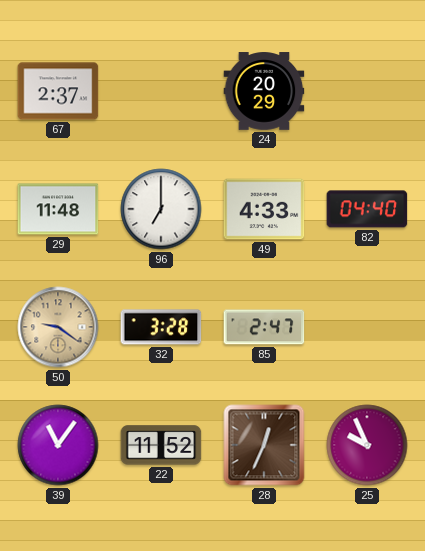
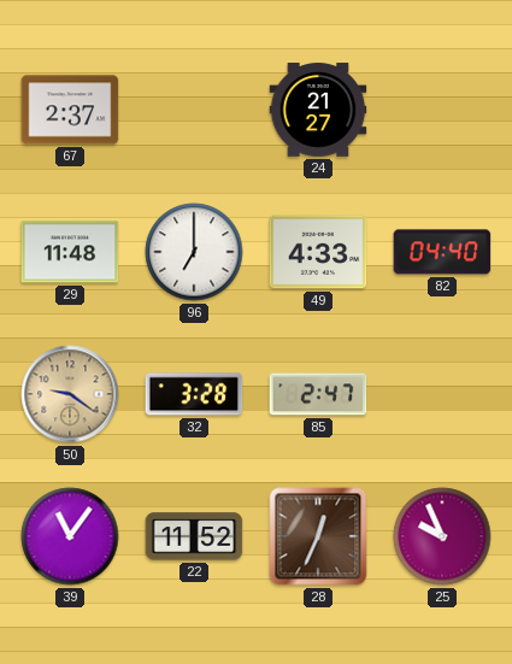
24: 20:29 -> 21:27
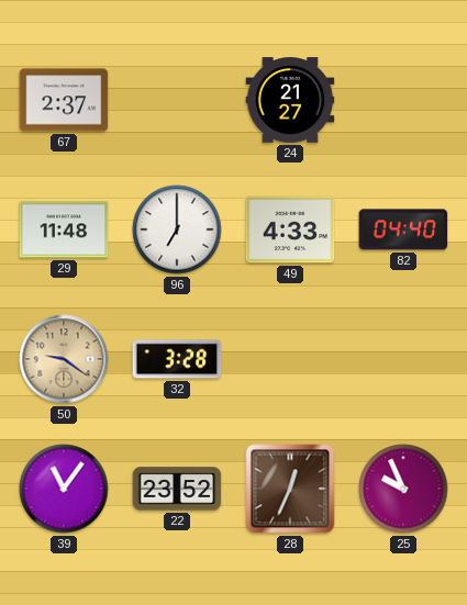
85: 2:47 -> none
22: 11:52 -> 23:52
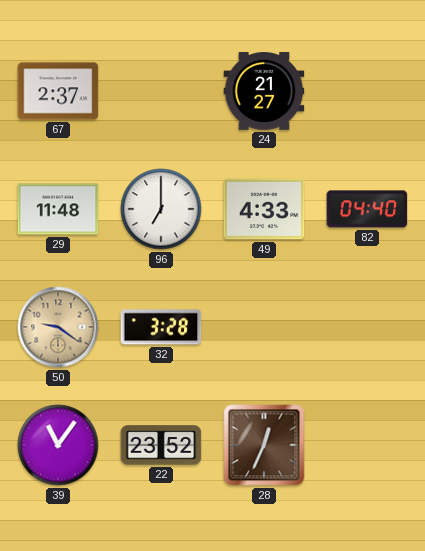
25: 9:56 -> none
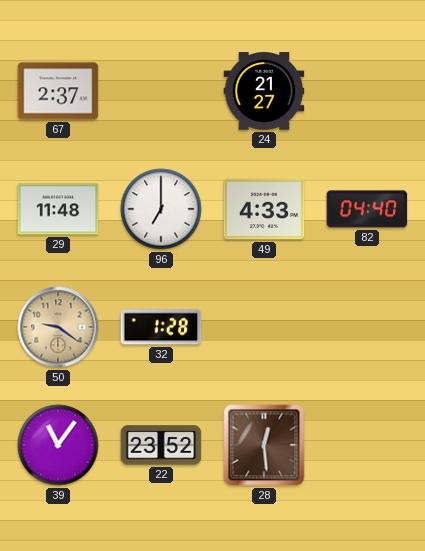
32: 3:28 -> 1:28
28: 12:34 -> 12:29
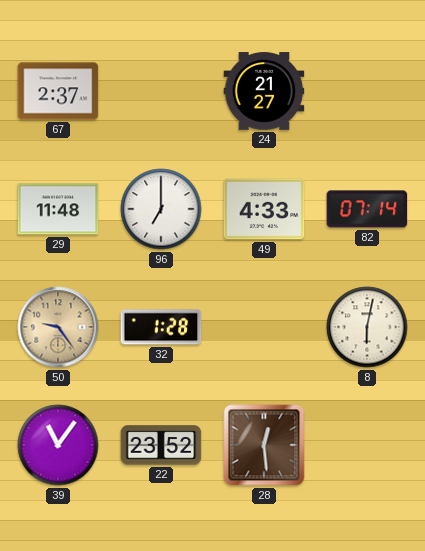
82: 04:40 -> 07:14
50: 9:21 -> 9:24
8: none -> 6:02
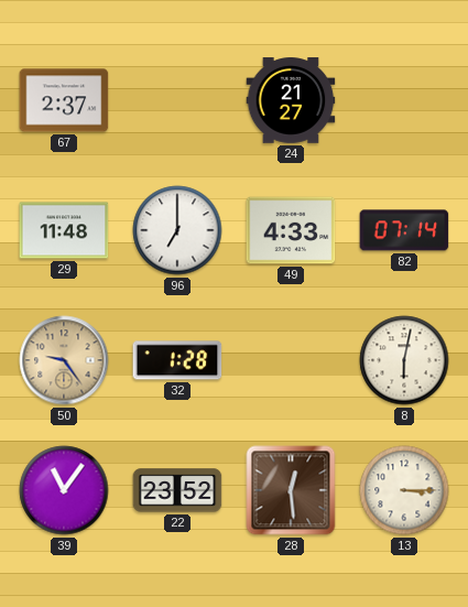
13: none -> 3:15
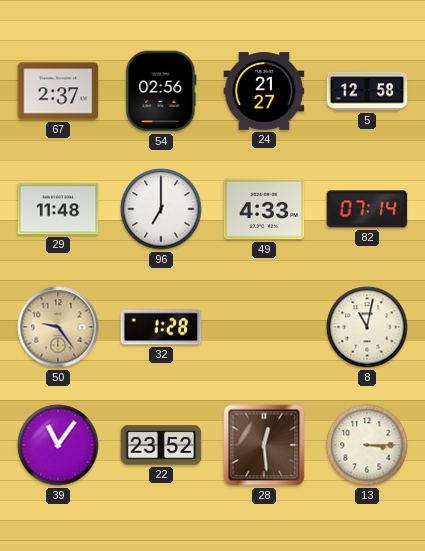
54: none -> 02:56
5: none -> 12:58
8: 6:02 -> 11:02
